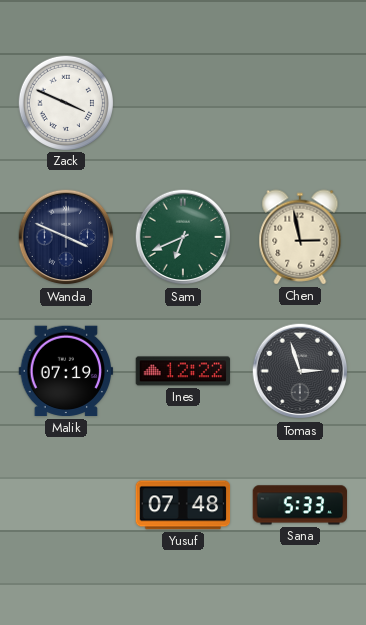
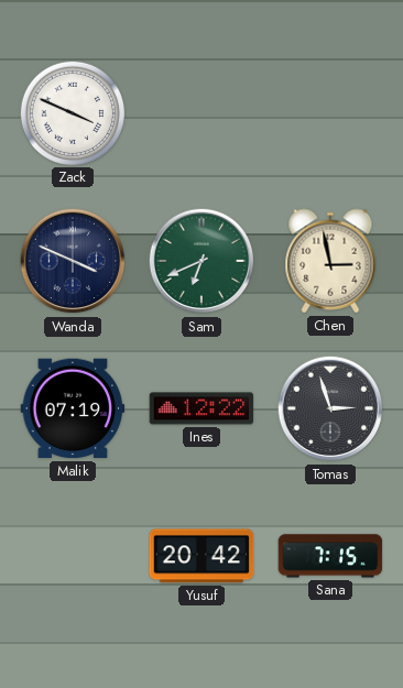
Yusuf: 07:48 -> 20:42
Sana: 5:33 -> 7:15
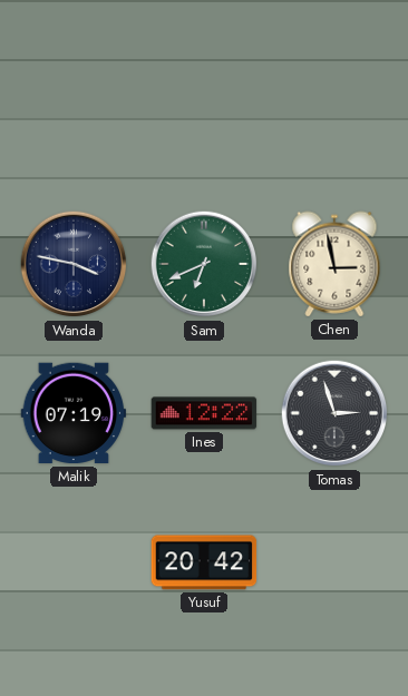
Zack: 3:49 -> none
Wanda: 3:49 -> 3:47
Sana: 7:15 -> none
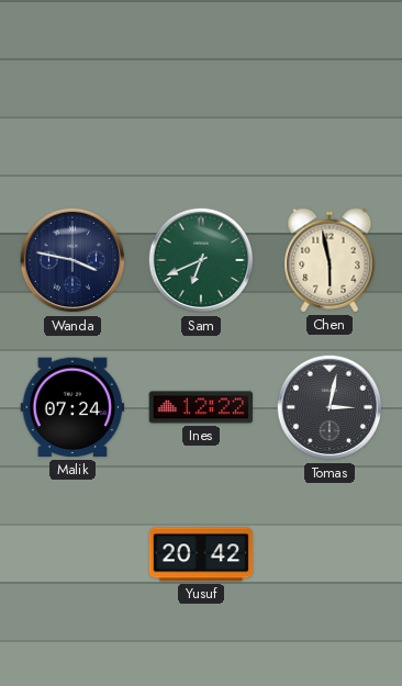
Chen: 2:58 -> 5:58
Malik: 07:19 -> 07:24
Tomas: 2:57 -> 3:02
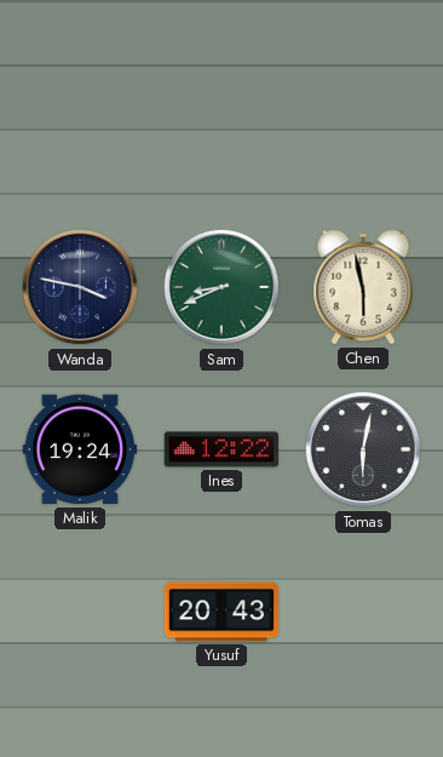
Sam: 6:41 -> 8:41
Malik: 07:24 -> 19:24
Tomas: 3:02 -> 6:02
Yusuf: 20:42 -> 20:43
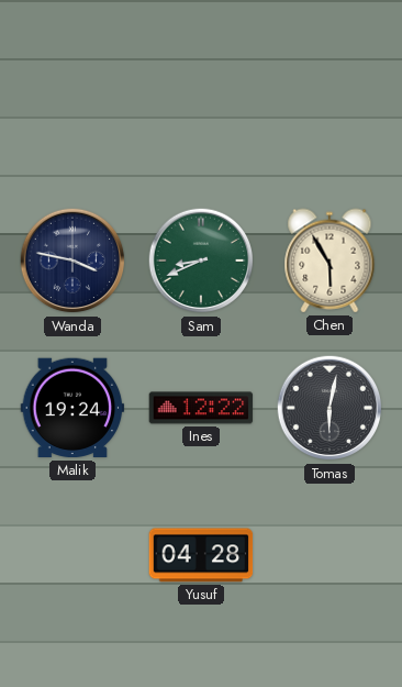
Chen: 5:58 -> 5:55
Yusuf: 20:43 -> 04:28
